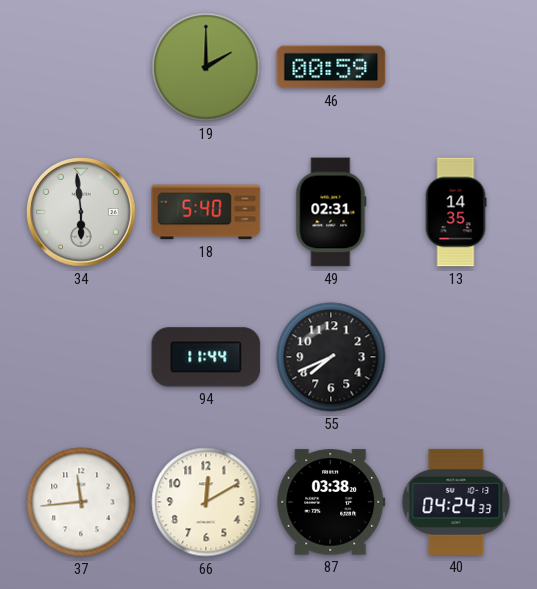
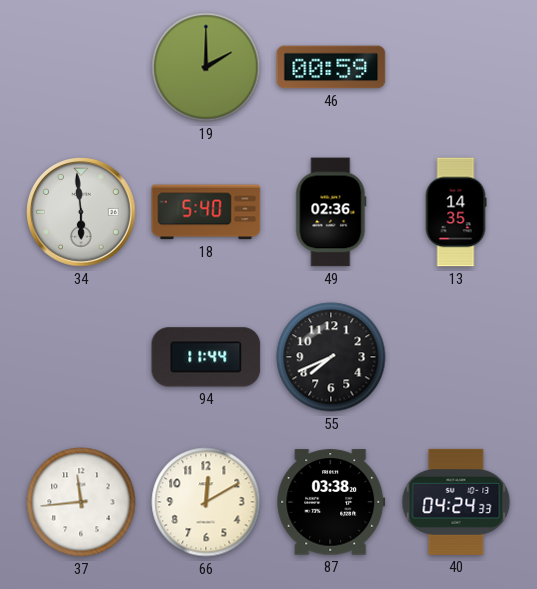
49: 02:31 -> 02:36
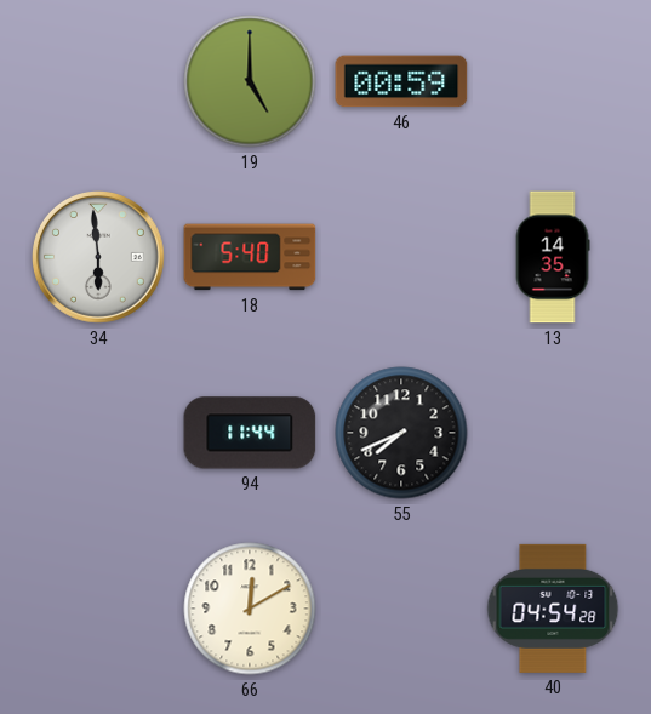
19: 2:00 -> 5:00
49: 02:36 -> none
37: 11:44 -> none
87: 03:38 -> none
40: 04:24 -> 04:54
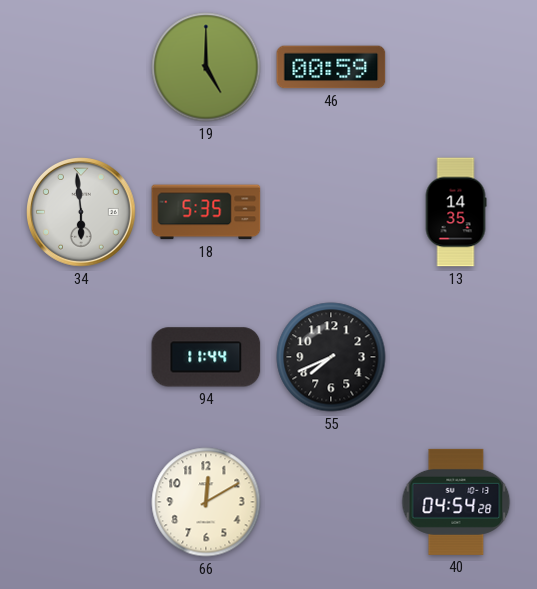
18: 5:40 -> 5:35
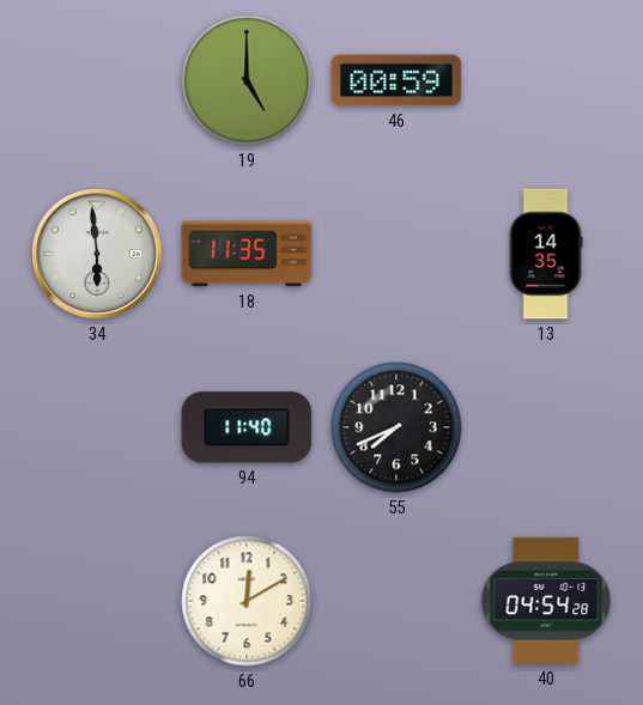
18: 5:35 -> 11:35
94: 11:44 -> 11:40
